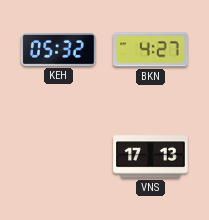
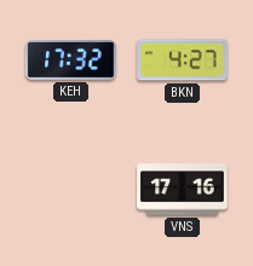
KEH: 05:32 -> 17:32
VNS: 17:13 -> 17:16
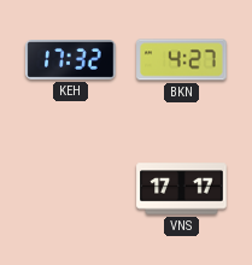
VNS: 17:16 -> 17:17
